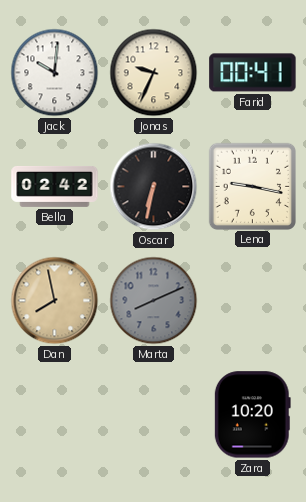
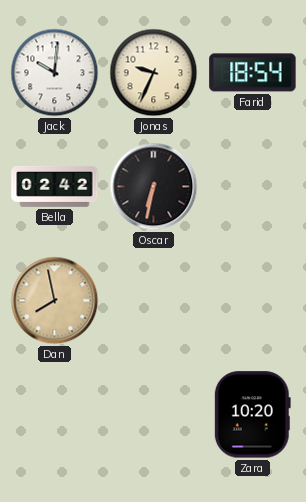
Farid: 00:41 -> 18:54
Lena: 9:17 -> none
Marta: 8:11 -> none
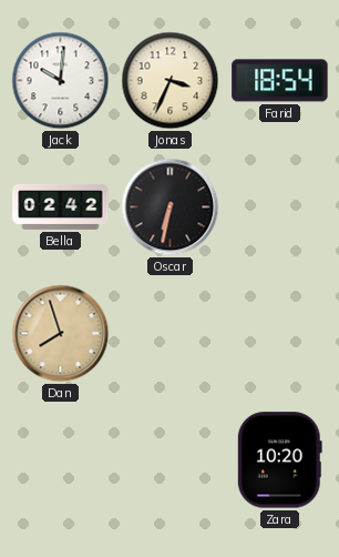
Jonas: 9:34 -> 3:34
Dan: 7:58 -> 7:57
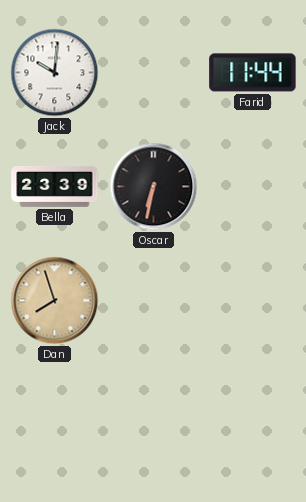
Jonas: 3:34 -> none
Farid: 18:54 -> 11:44
Bella: 02:42 -> 23:39
Zara: 10:20 -> none
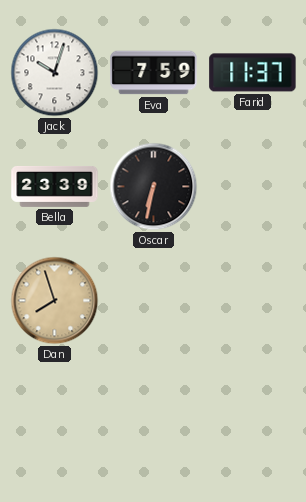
Jack: 10:01 -> 10:03
Eva: none -> 7:59
Farid: 11:44 -> 11:37
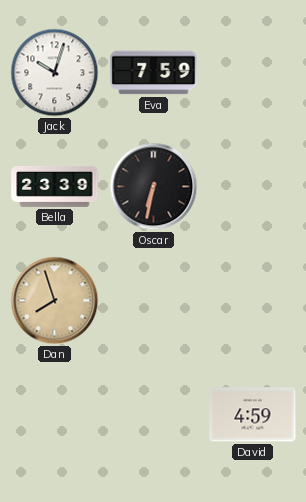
Farid: 11:37 -> none
David: none -> 4:59
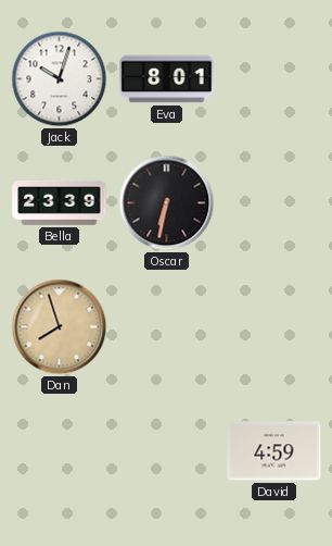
Eva: 7:59 -> 8:01
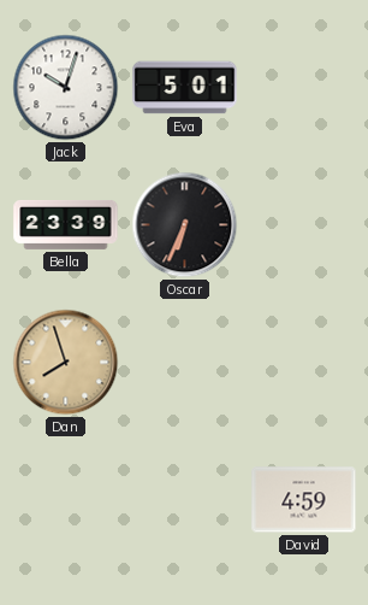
Eva: 8:01 -> 5:01
Oscar: 6:32 -> 6:34
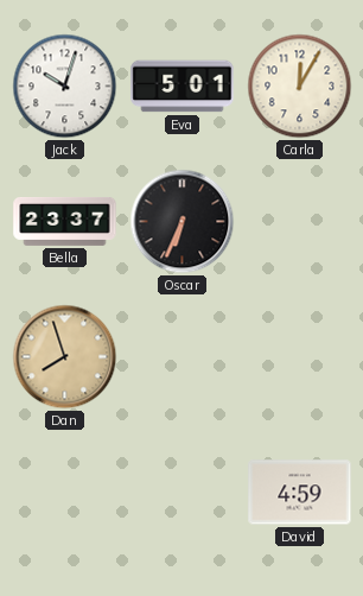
Carla: none -> 12:05
Bella: 23:39 -> 23:37
